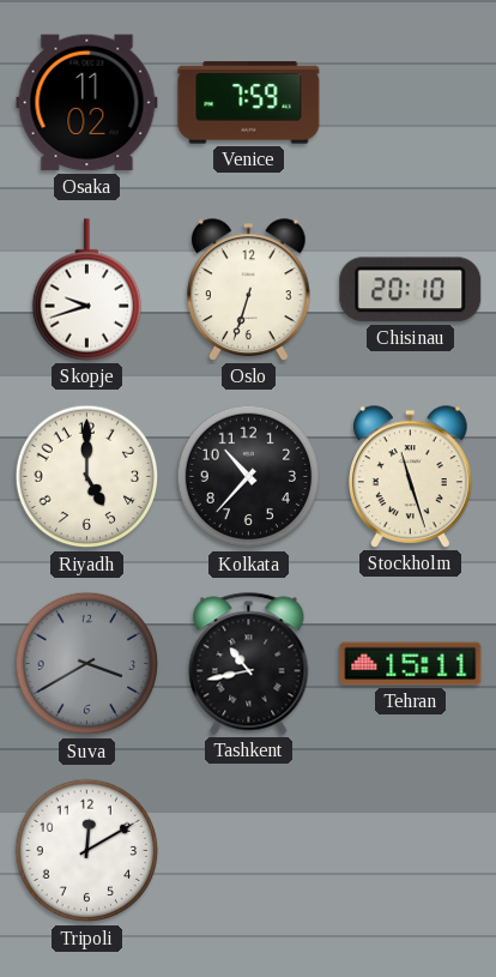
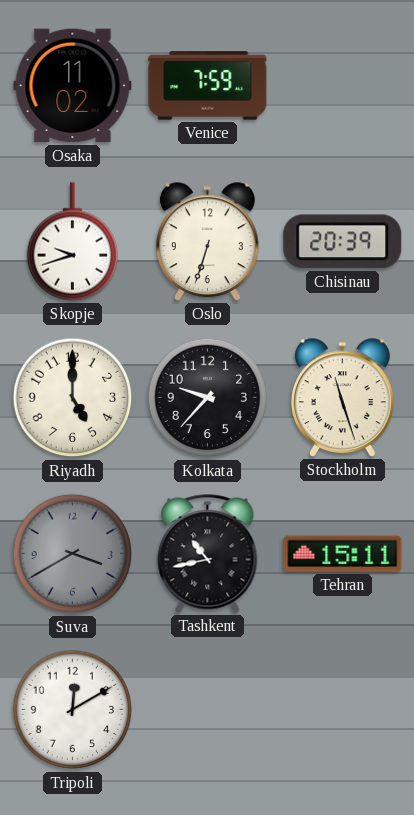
Chisinau: 20:10 -> 20:39
Kolkata: 10:37 -> 9:37
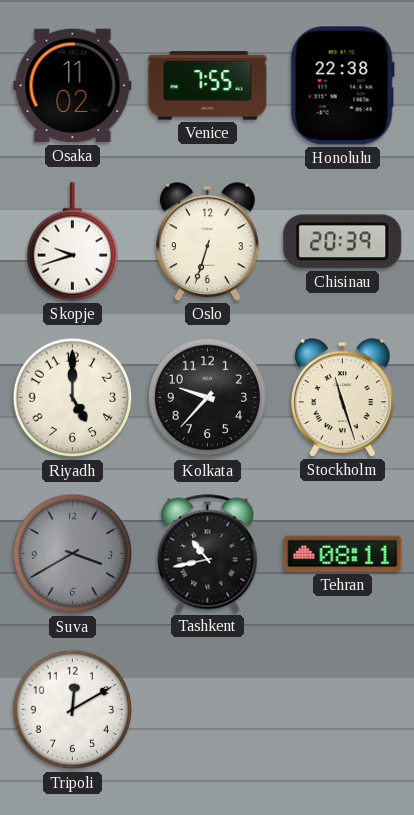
Venice: 7:59 -> 7:55
Honolulu: none -> 22:38
Tehran: 15:11 -> 08:11
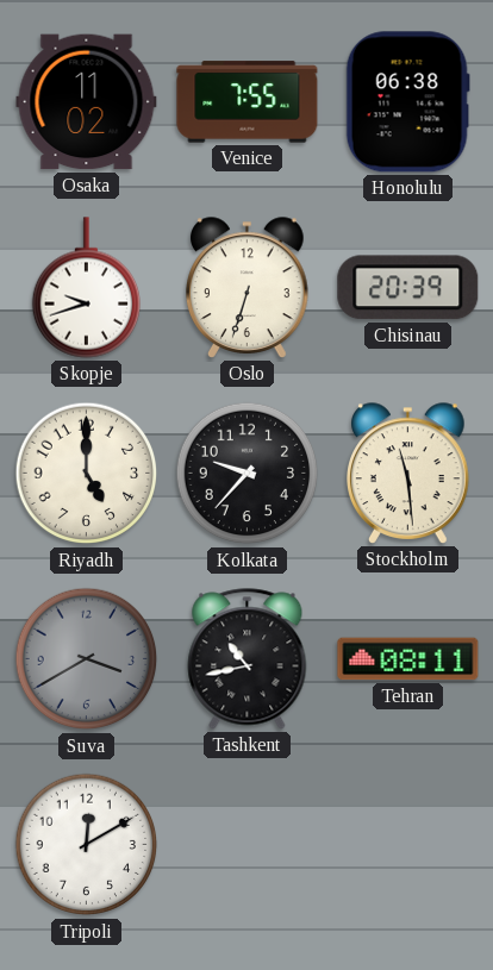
Honolulu: 22:38 -> 06:38
Stockholm: 11:27 -> 11:29
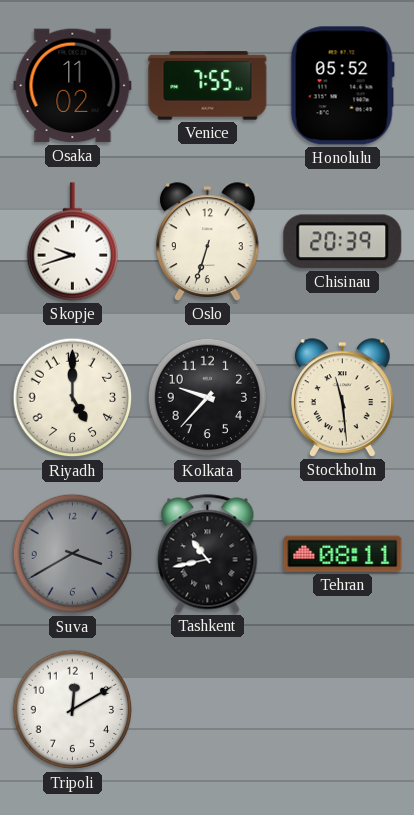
Honolulu: 06:38 -> 05:52
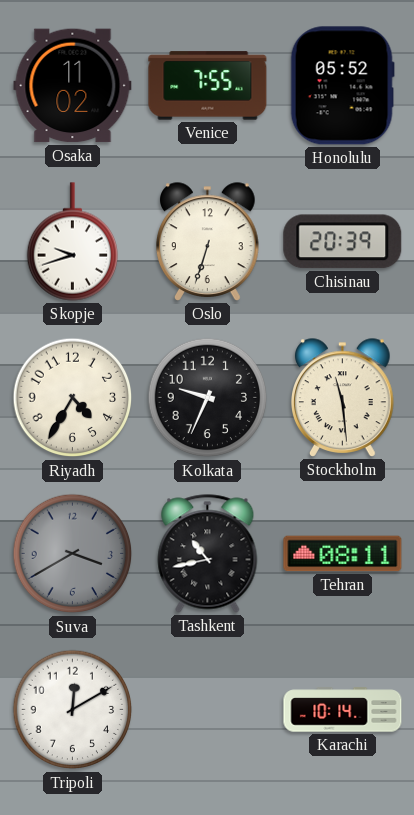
Riyadh: 5:00 -> 4:35
Kolkata: 9:37 -> 9:34
Karachi: none -> 10:14
